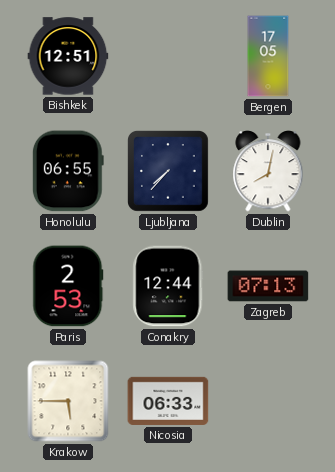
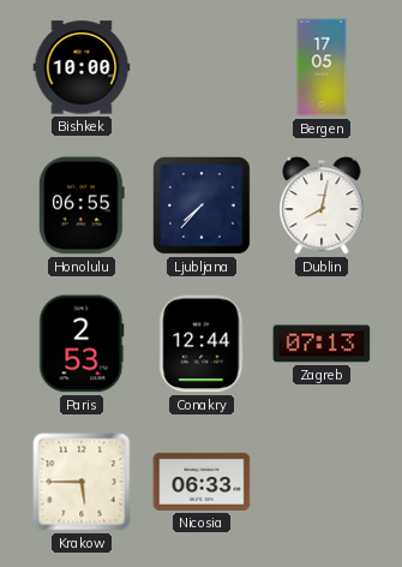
Bishkek: 12:51 -> 10:00
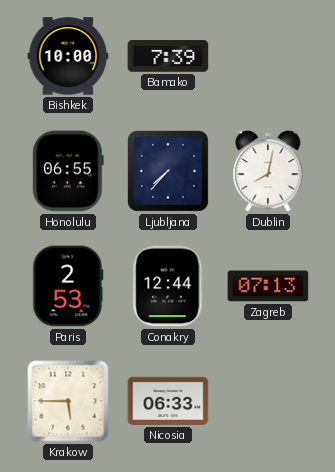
Bamako: none -> 7:39
Bergen: 17:05 -> none
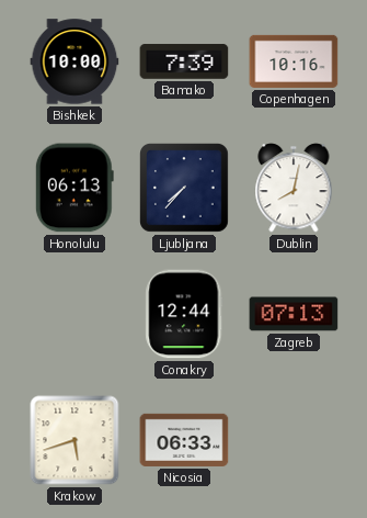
Copenhagen: none -> 10:16
Honolulu: 06:55 -> 06:13
Paris: 2:53 -> none
Krakow: 5:45 -> 5:42
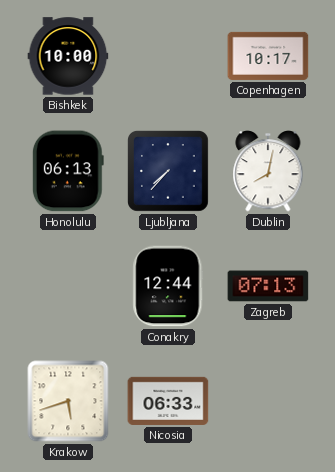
Bamako: 7:39 -> none
Copenhagen: 10:16 -> 10:17
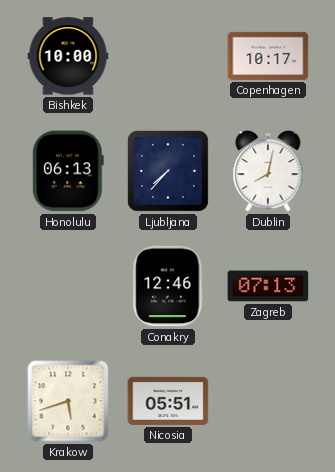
Conakry: 12:44 -> 12:46
Nicosia: 06:33 -> 05:51
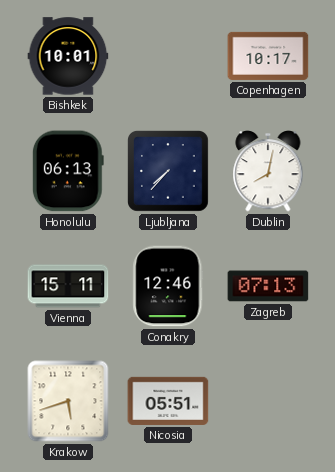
Bishkek: 10:00 -> 10:01
Vienna: none -> 15:11
